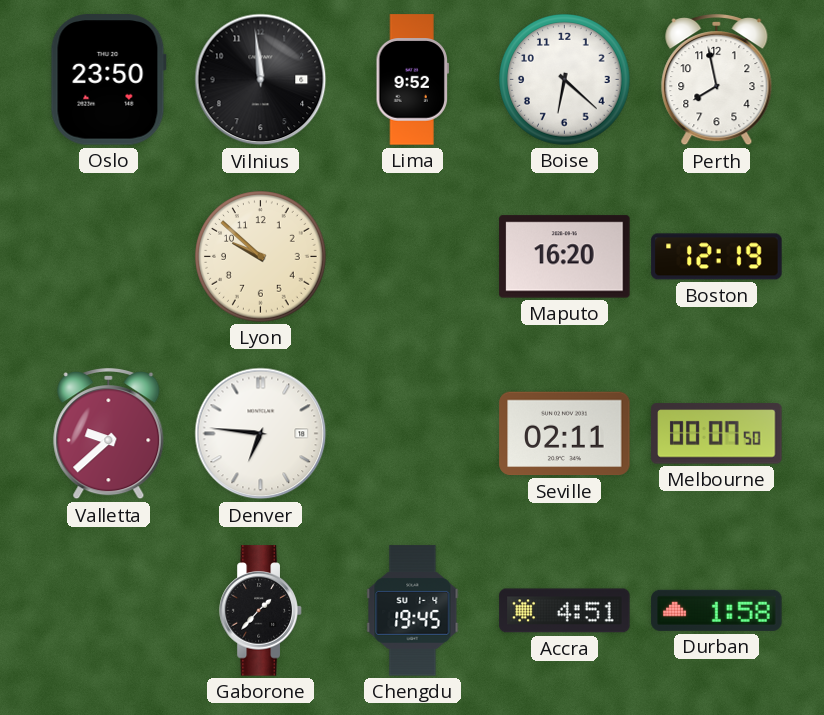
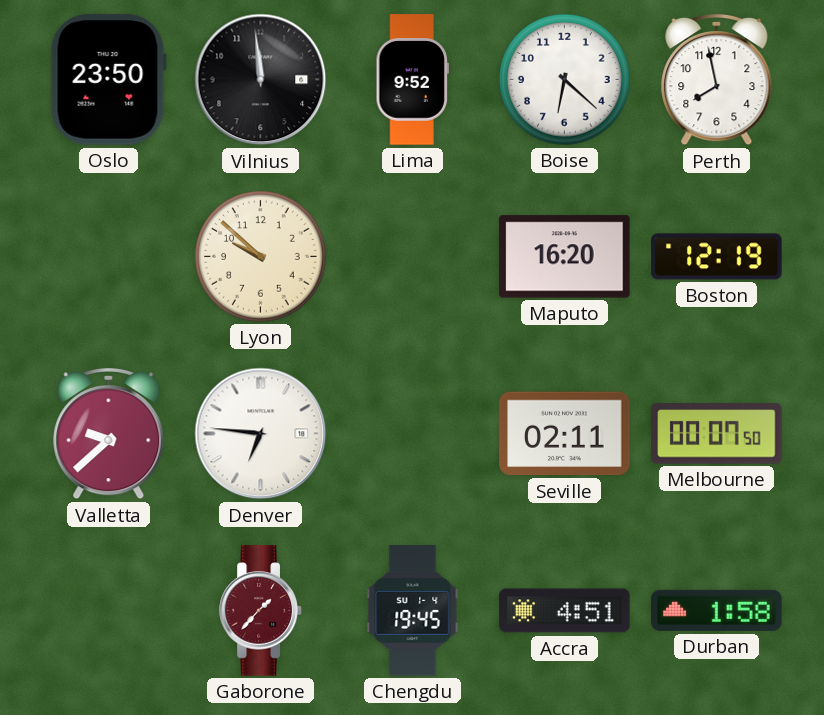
Gaborone dial: black -> burgundy
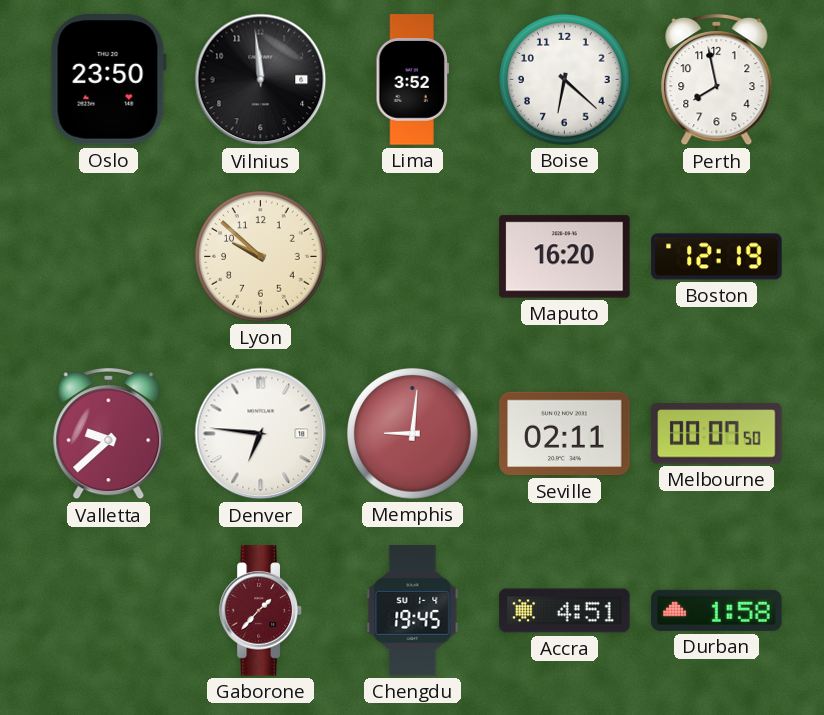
Lima: 9:52 -> 3:52
Memphis: none -> 9:01
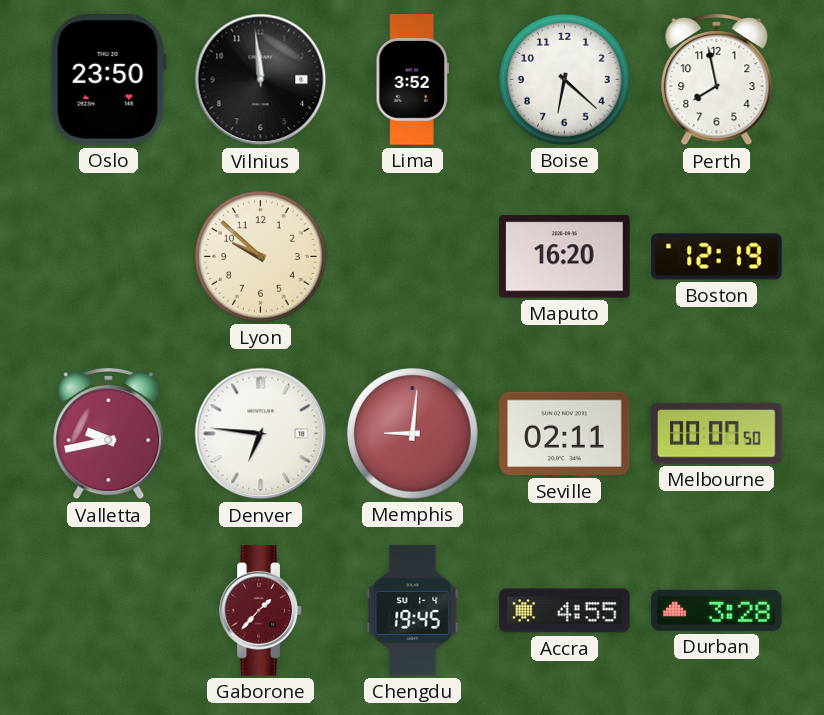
Valletta: 9:38 -> 9:43
Accra: 4:51 -> 4:55
Durban: 1:58 -> 3:28
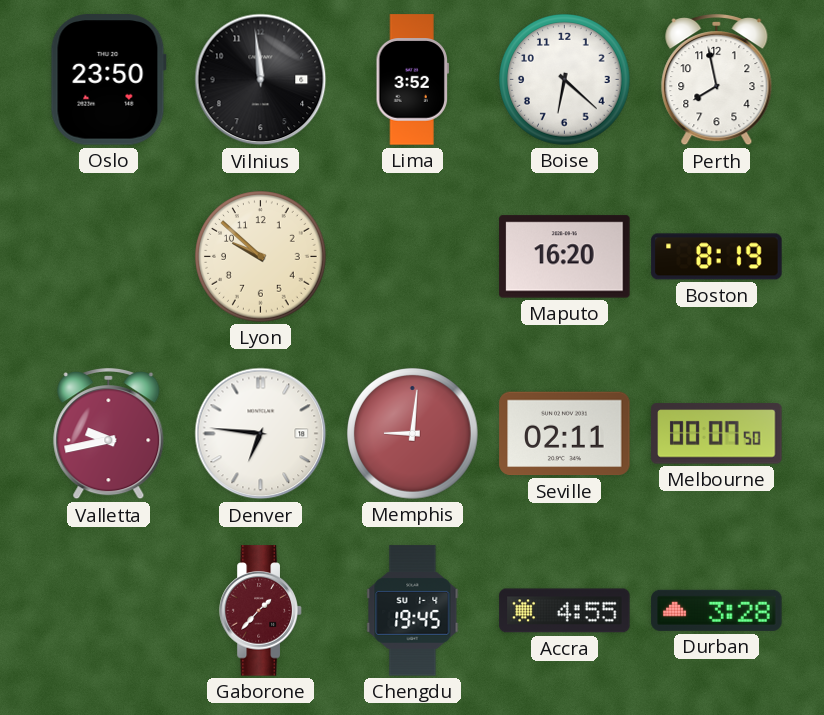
Boston: 12:19 -> 8:19
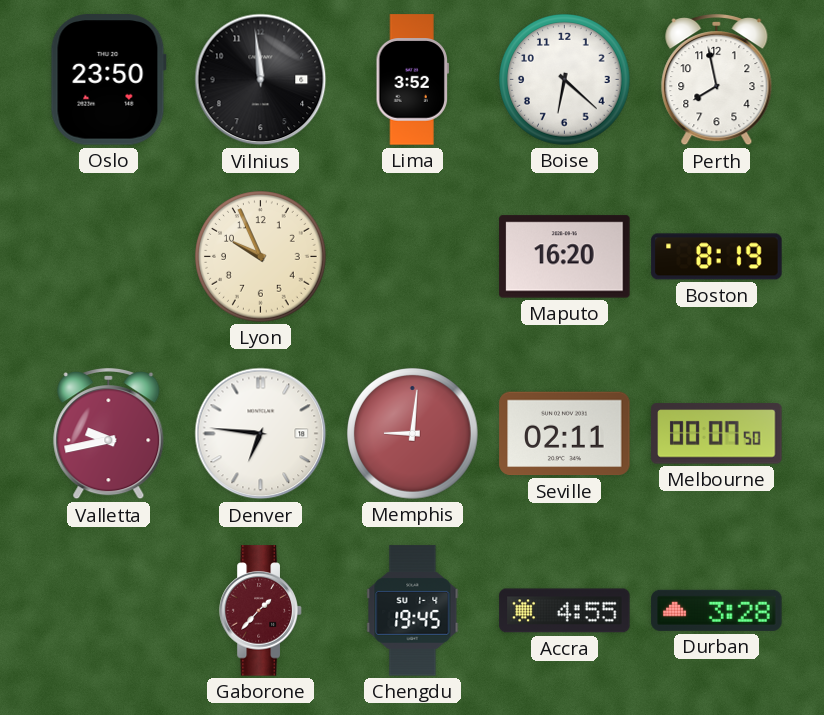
Lyon: 9:52 -> 9:56
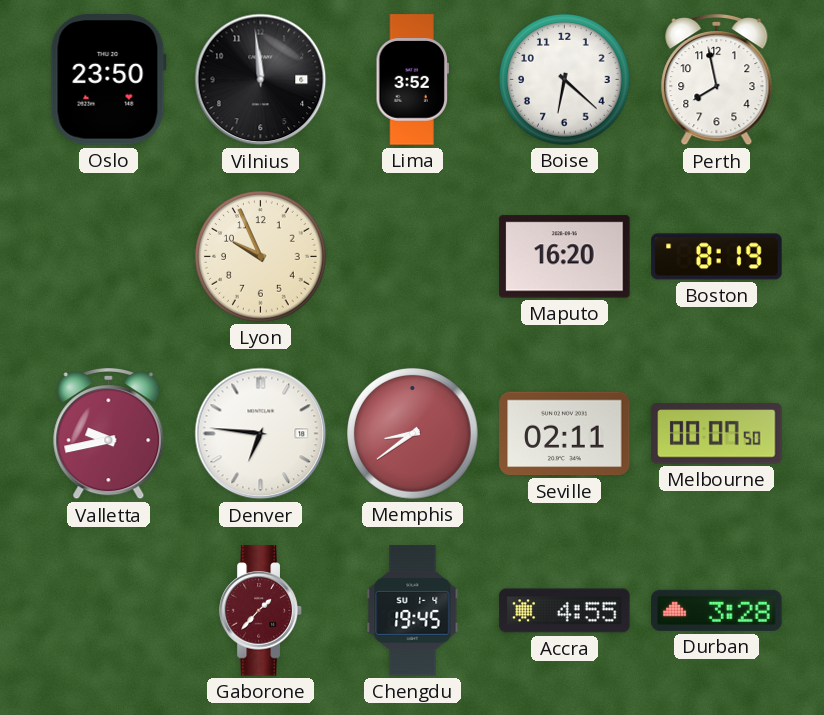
Memphis: 9:01 -> 8:39
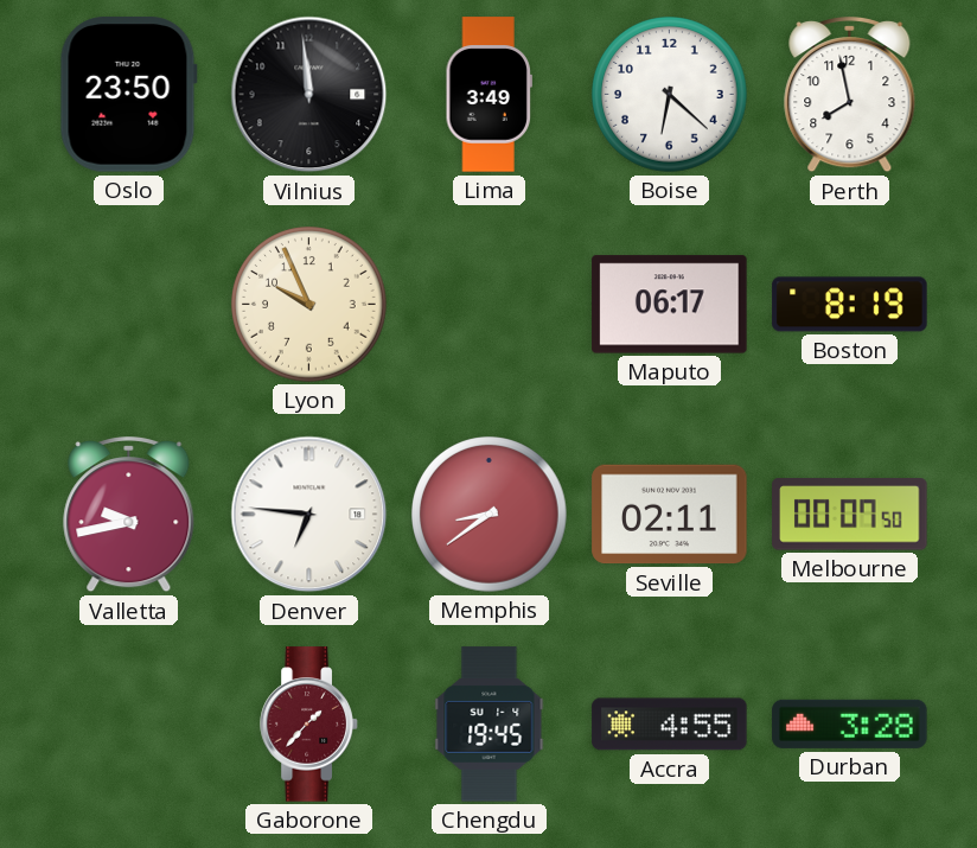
Lima: 3:52 -> 3:49
Maputo: 16:20 -> 06:17
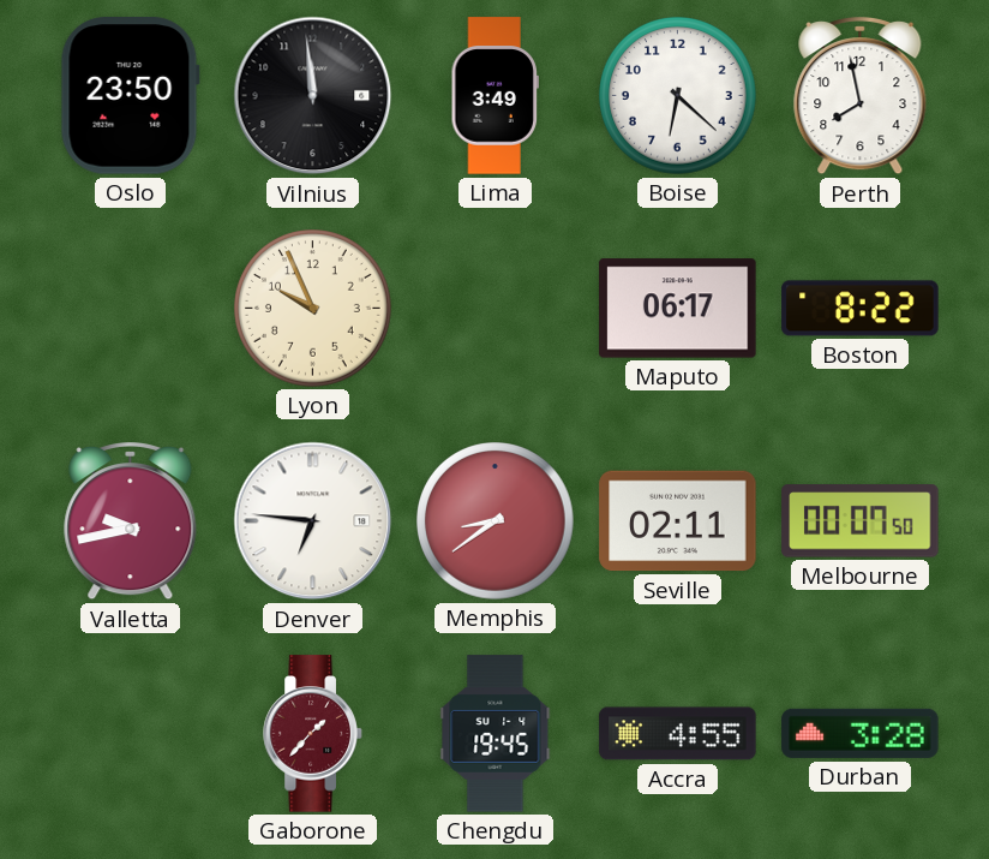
Boston: 8:19 -> 8:22
